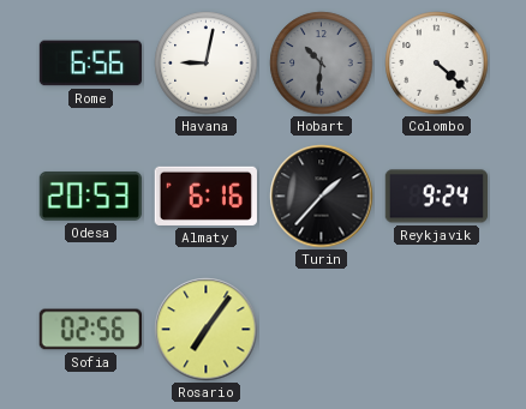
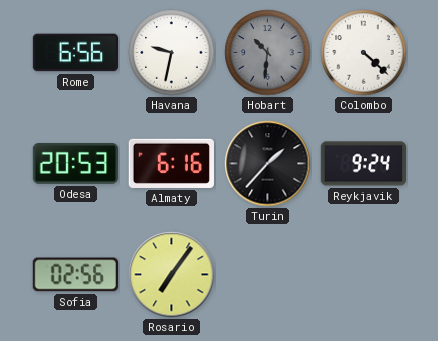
Havana: 9:02 -> 9:32
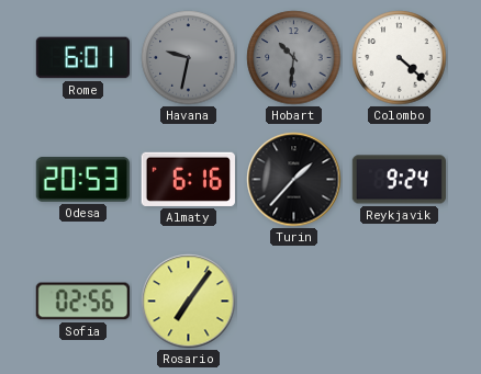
Rome: 6:56 -> 6:01
Havana dial: white -> grey
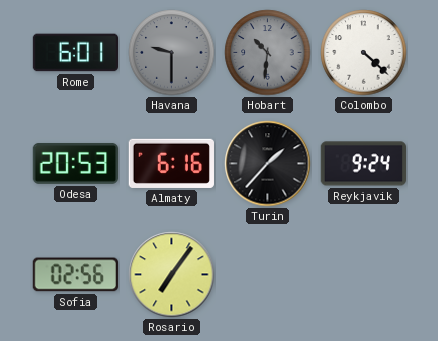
Havana: 9:32 -> 9:30
